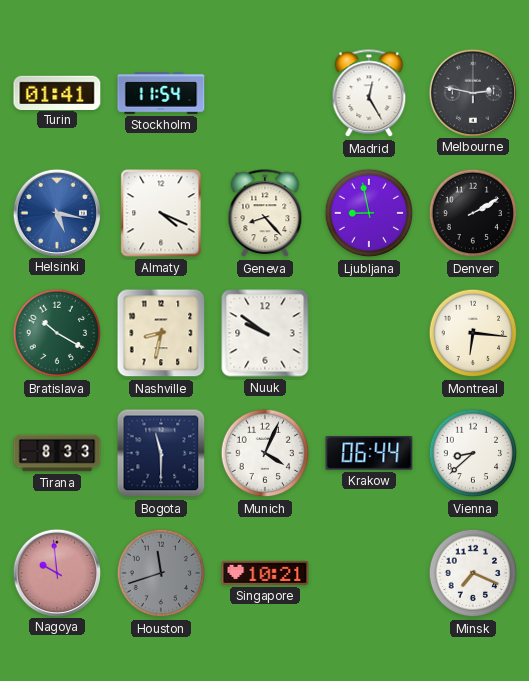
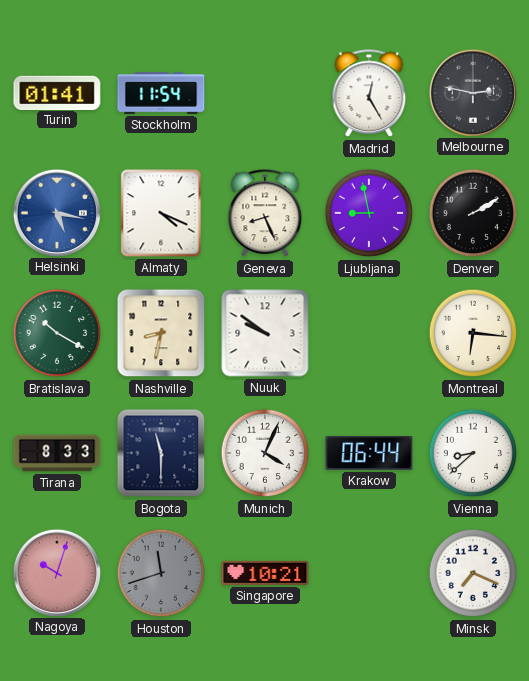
Geneva: 8:23 -> 8:26
Nagoya: 9:59 -> 10:03
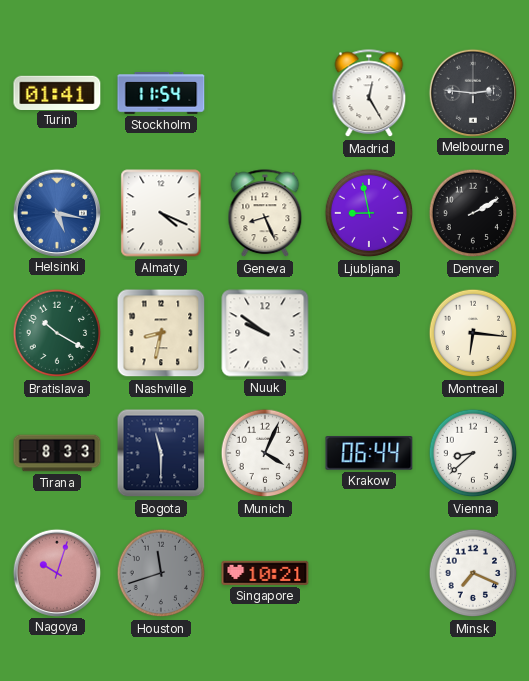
Melbourne: 2:47 -> 2:46
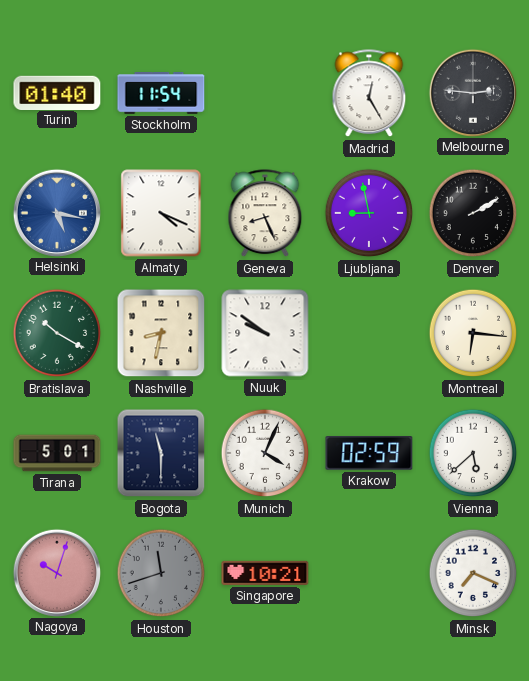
Turin: 01:41 -> 01:40
Tirana: 8:33 -> 5:01
Krakow: 06:44 -> 02:59
Vienna: 8:38 -> 5:38
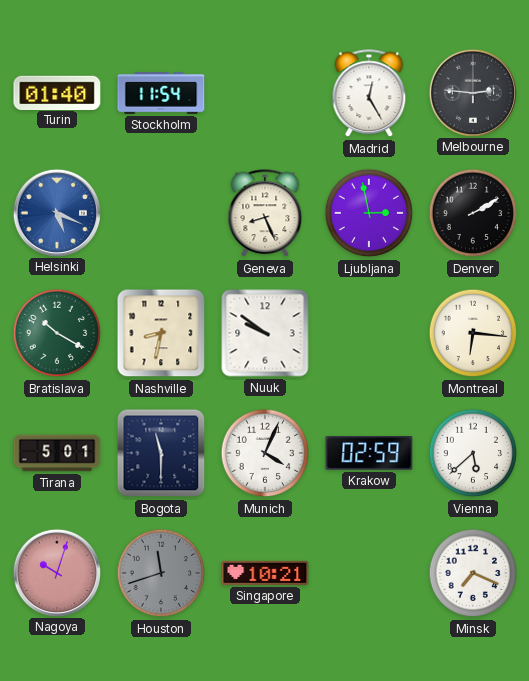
Helsinki: 5:17 -> 5:19
Almaty: 4:19 -> none
Ljubljana: 8:58 -> 2:58
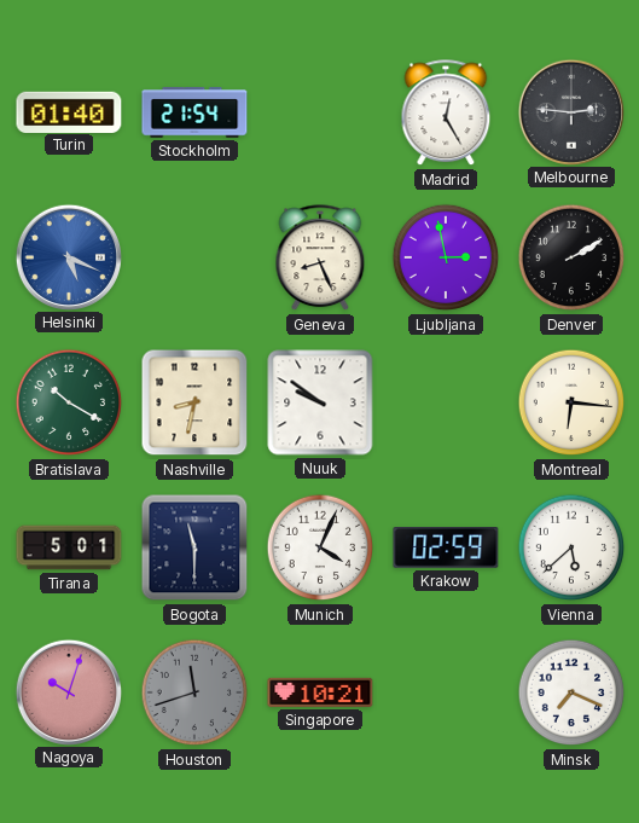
Stockholm: 11:54 -> 21:54
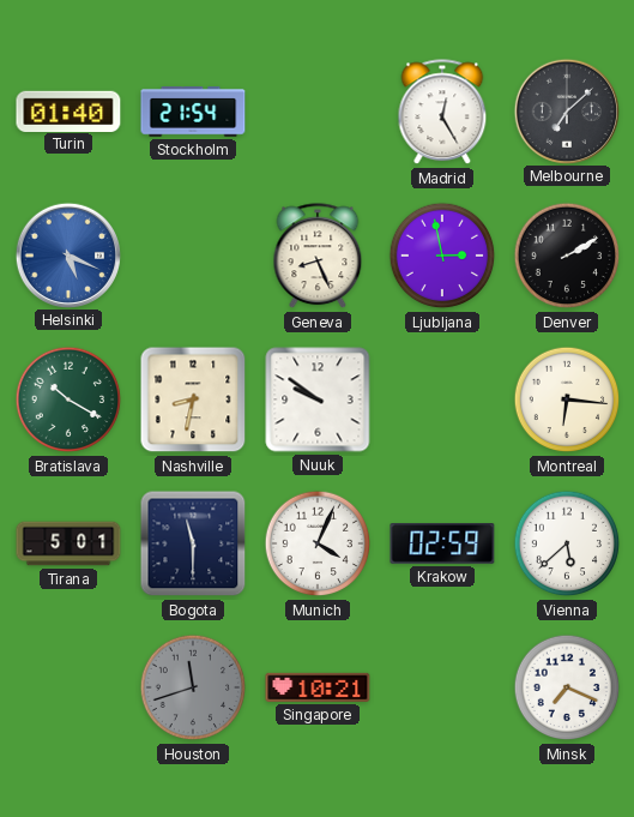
Melbourne: 2:46 -> 7:08
Nagoya: 10:03 -> none
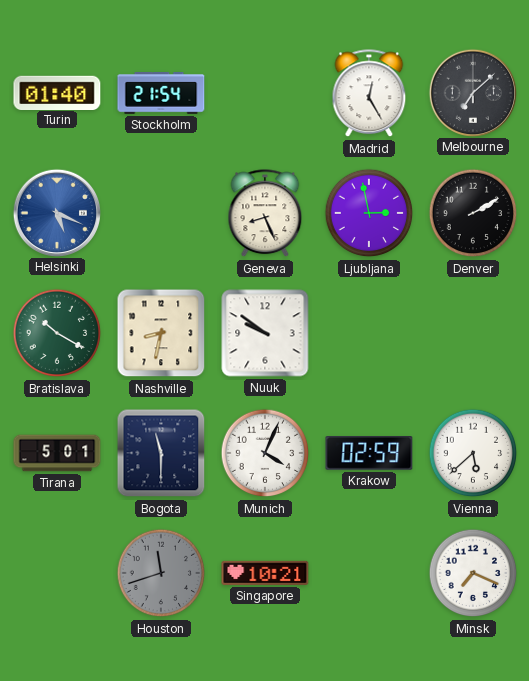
Montreal: 6:16 -> none
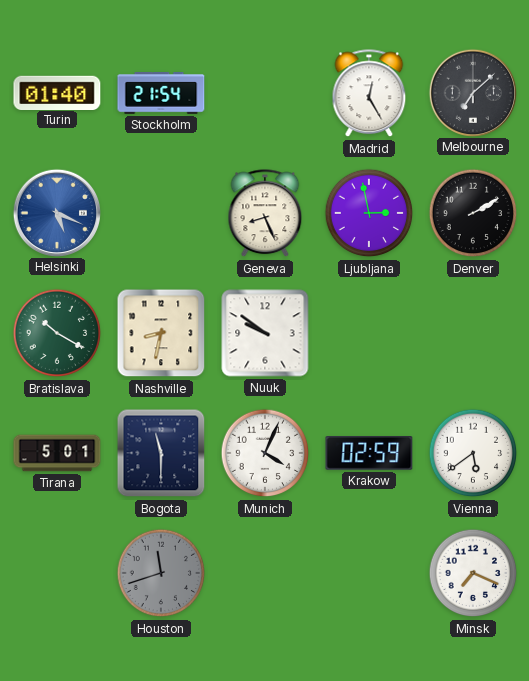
Vienna: 5:38 -> 5:39
Singapore: 10:21 -> none
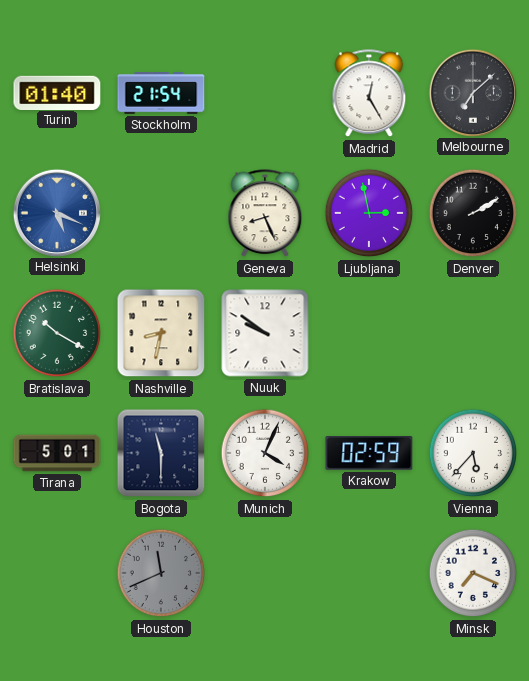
Vienna: 5:39 -> 5:37
Houston: 11:42 -> 11:41
